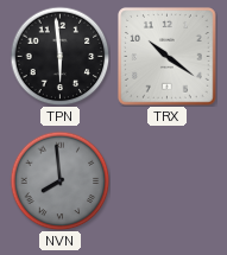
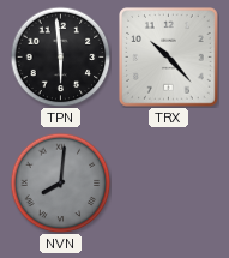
TRX: 10:21 -> 10:23
NVN: 7:59 -> 8:01
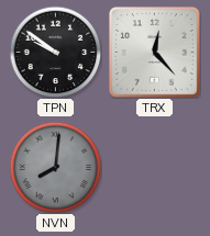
TPN: 5:59 -> 9:51
TRX: 10:23 -> 12:23
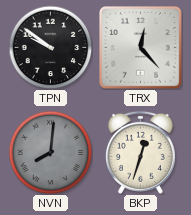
BKP: none -> 12:33
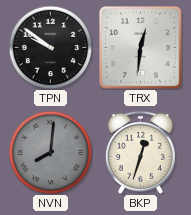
TRX: 12:23 -> 12:31
